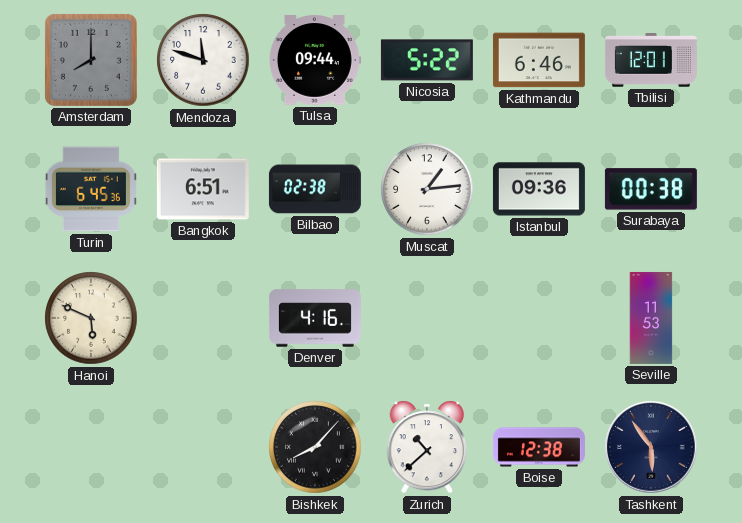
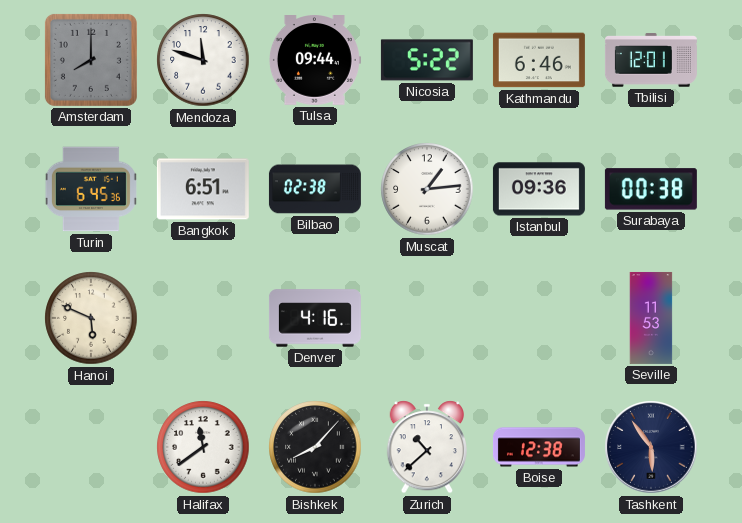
Halifax: none -> 11:39
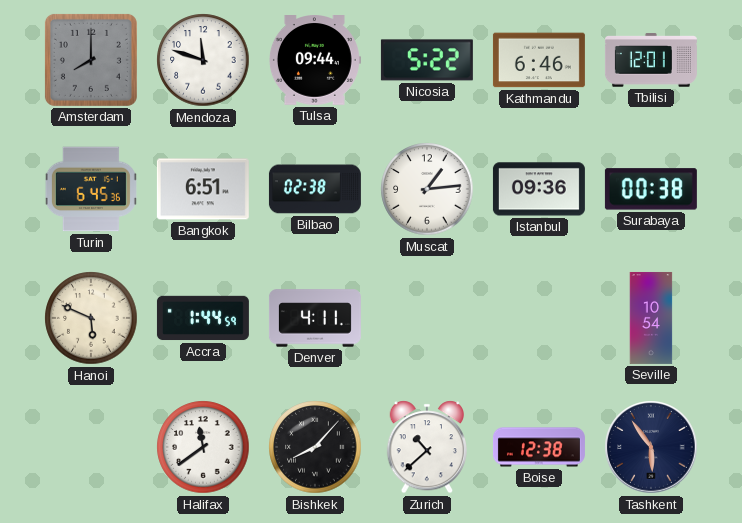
Accra: none -> 1:44
Denver: 4:16 -> 4:11
Seville: 11:53 -> 10:54
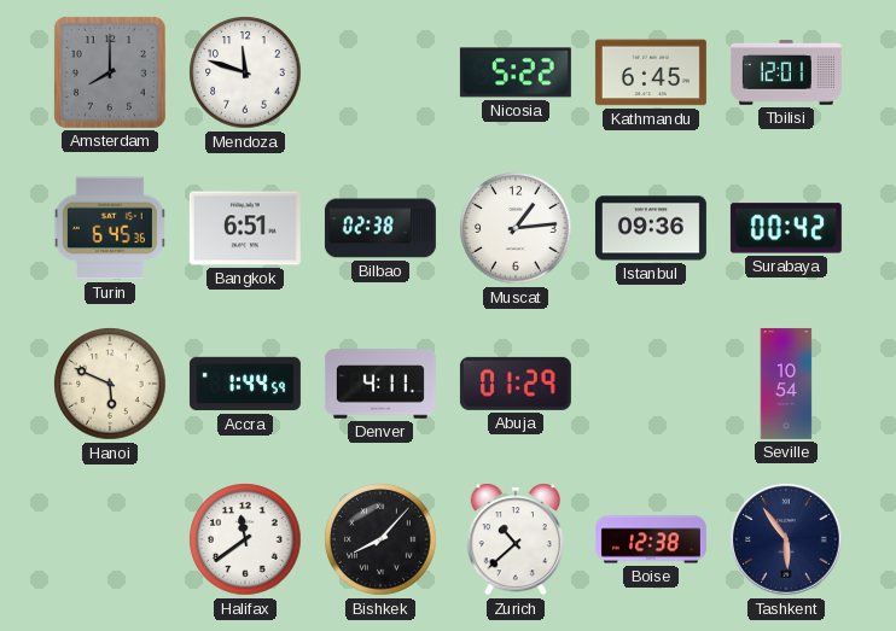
Tulsa: 09:44 -> none
Kathmandu: 6:46 -> 6:45
Surabaya: 00:38 -> 00:42
Abuja: none -> 01:29
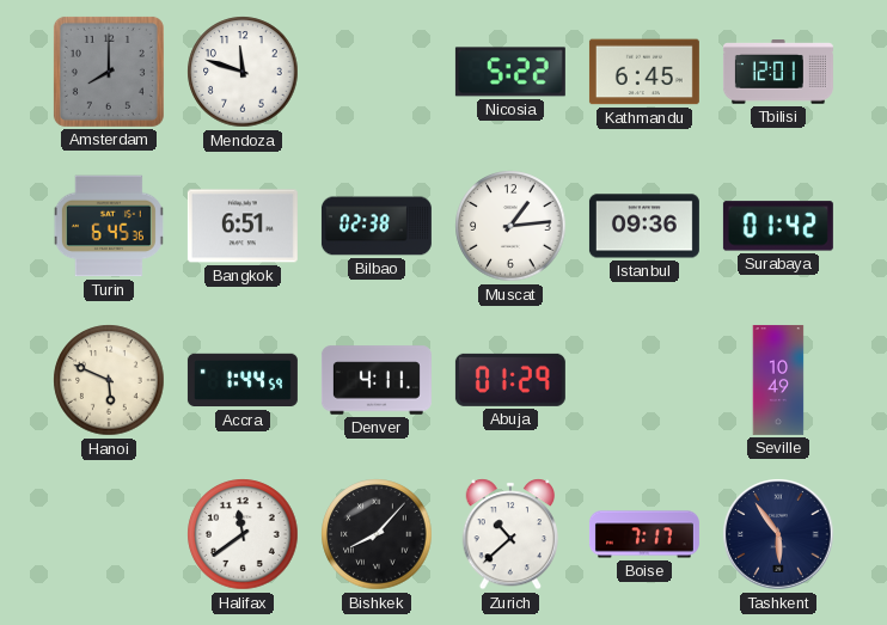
Surabaya: 00:42 -> 01:42
Seville: 10:54 -> 10:49
Boise: 12:38 -> 7:17
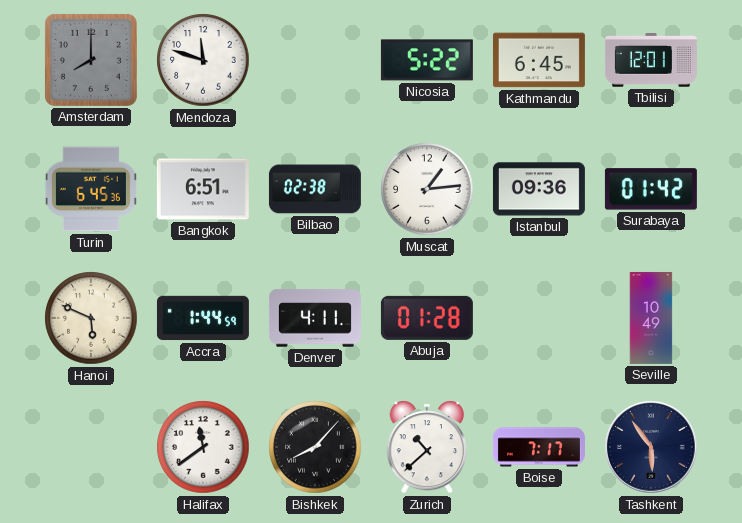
Abuja: 01:29 -> 01:28
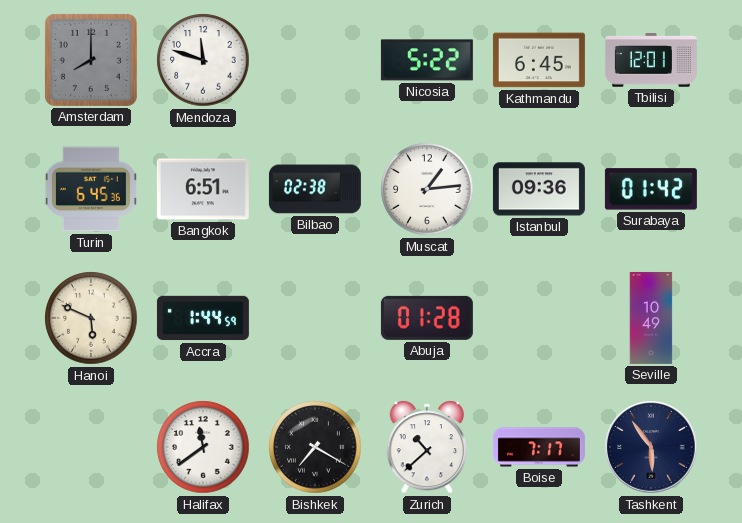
Denver: 4:11 -> none
Bishkek: 8:07 -> 7:20
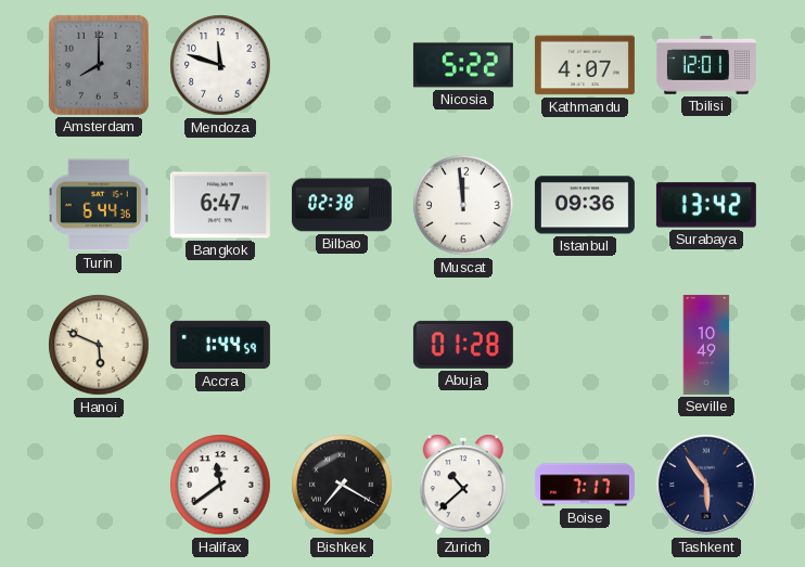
Kathmandu: 6:45 -> 4:07
Turin: 6:45 -> 6:44
Bangkok: 6:51 -> 6:47
Muscat: 1:14 -> 11:59
Surabaya: 01:42 -> 13:42
